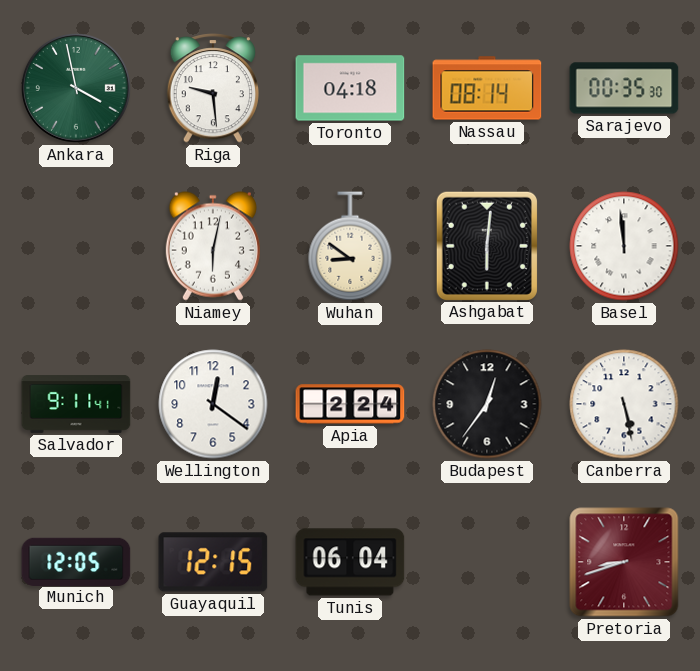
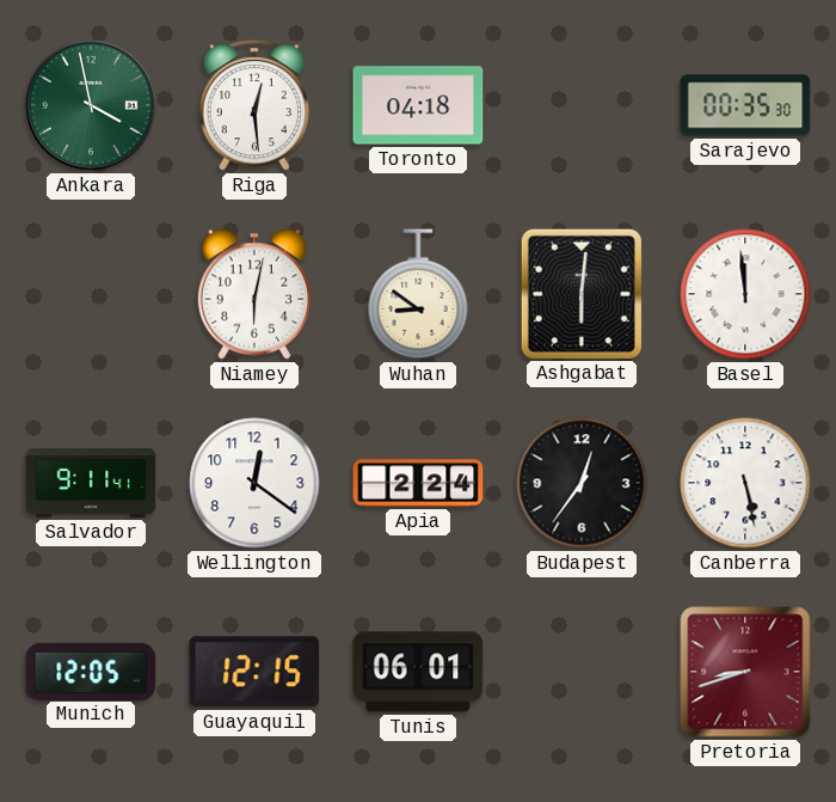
Riga: 9:29 -> 12:29
Nassau: 08:14 -> none
Tunis: 06:04 -> 06:01
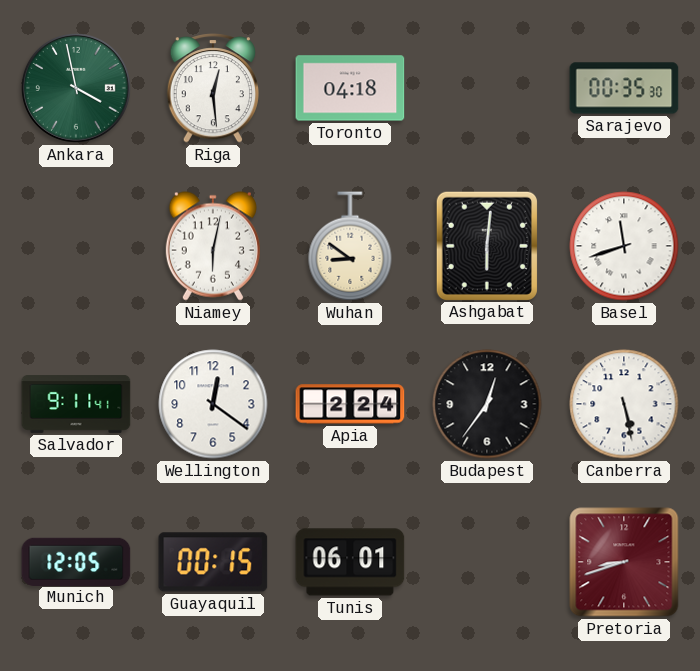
Basel: 11:59 -> 11:42
Guayaquil: 12:15 -> 00:15
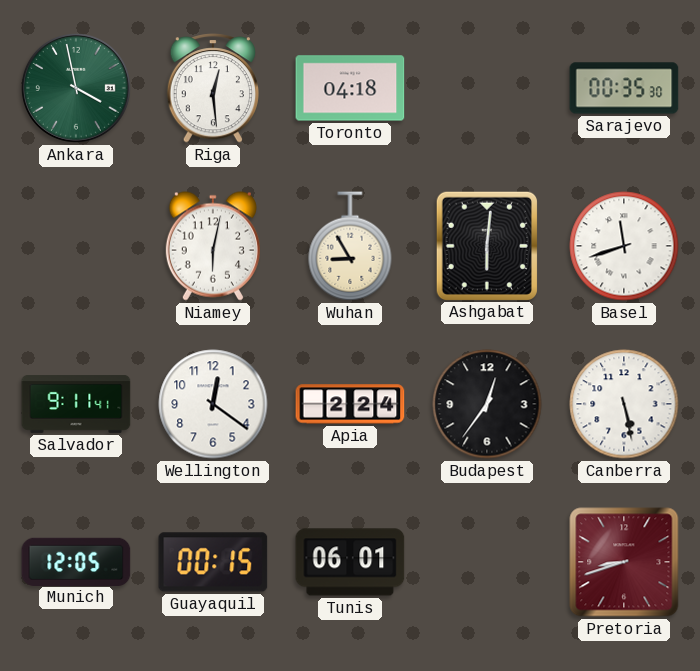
Wuhan: 8:51 -> 8:55
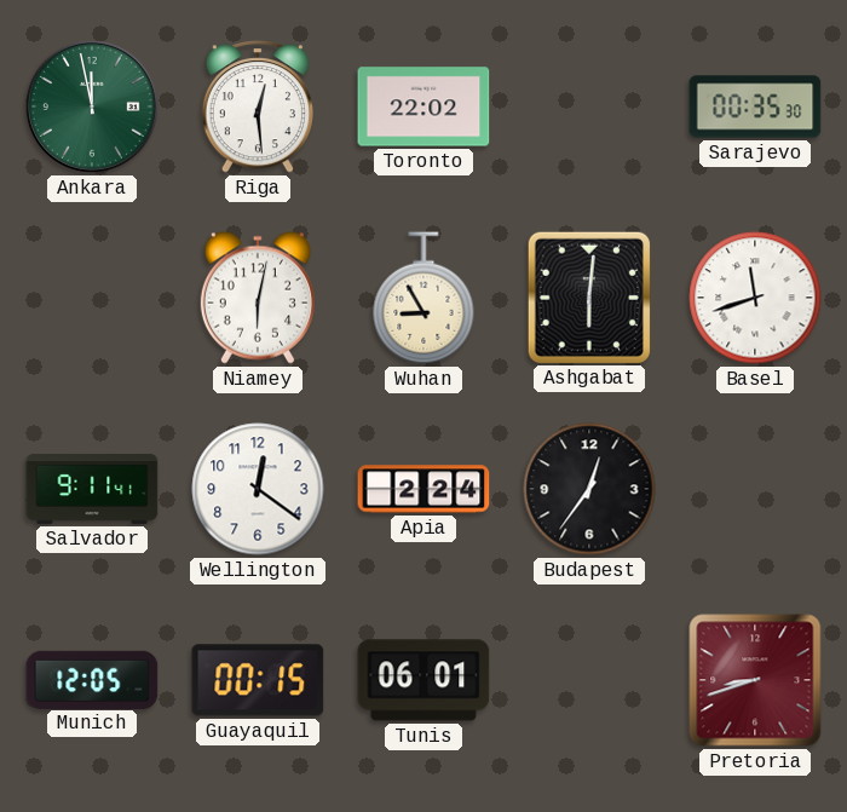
Ankara: 3:58 -> 11:58
Toronto: 04:18 -> 22:02
Canberra: 5:28 -> none
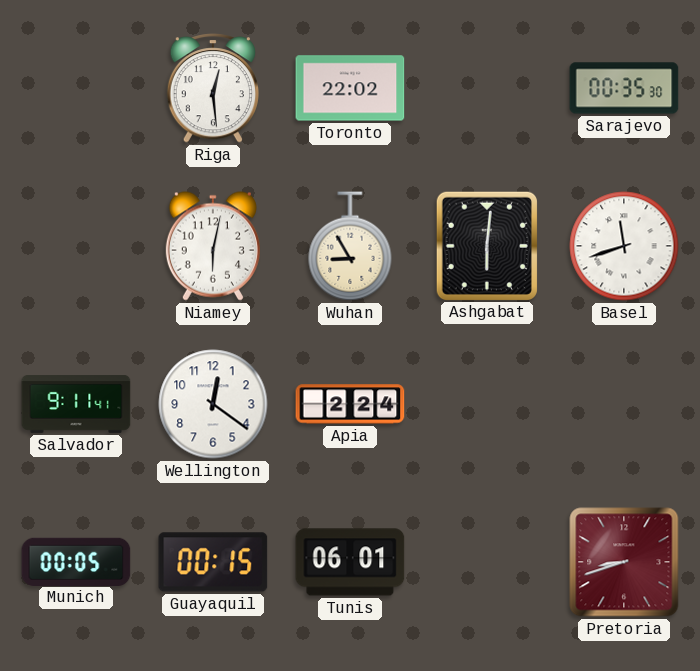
Ankara: 11:58 -> none
Budapest: 12:36 -> none
Munich: 12:05 -> 00:05
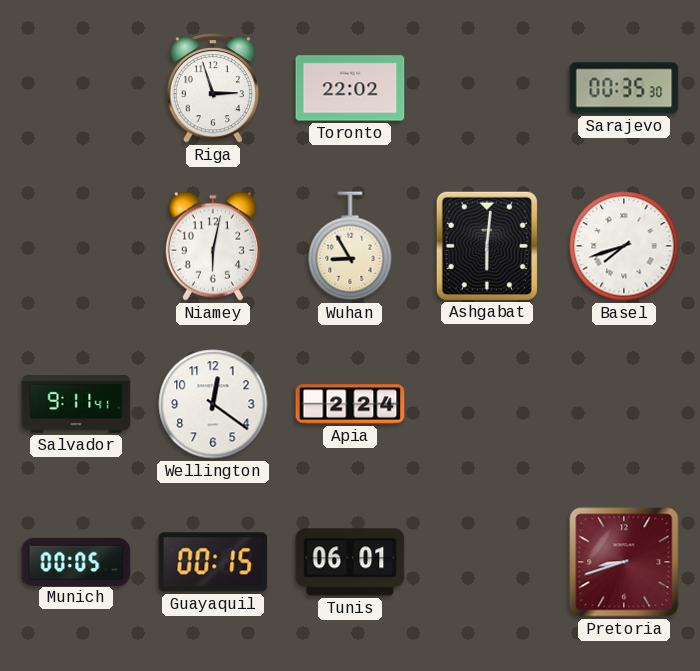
Riga: 12:29 -> 2:57
Basel: 11:42 -> 7:42
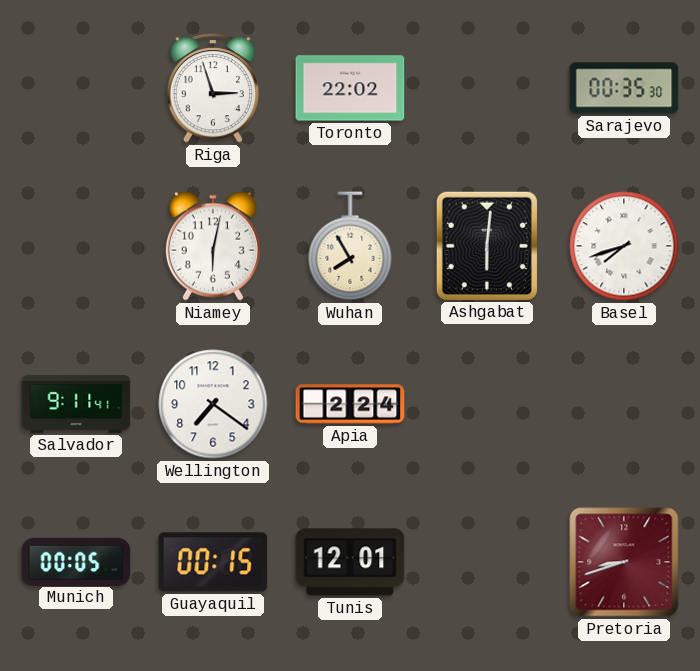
Wuhan: 8:55 -> 7:55
Wellington: 12:21 -> 7:21
Tunis: 06:01 -> 12:01
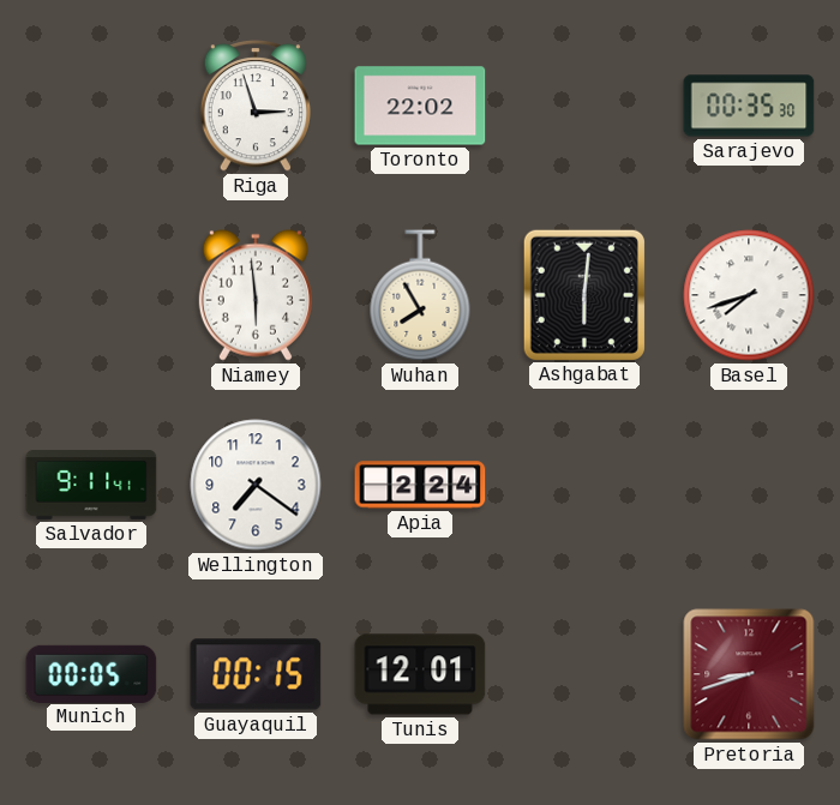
Niamey: 6:02 -> 5:59
